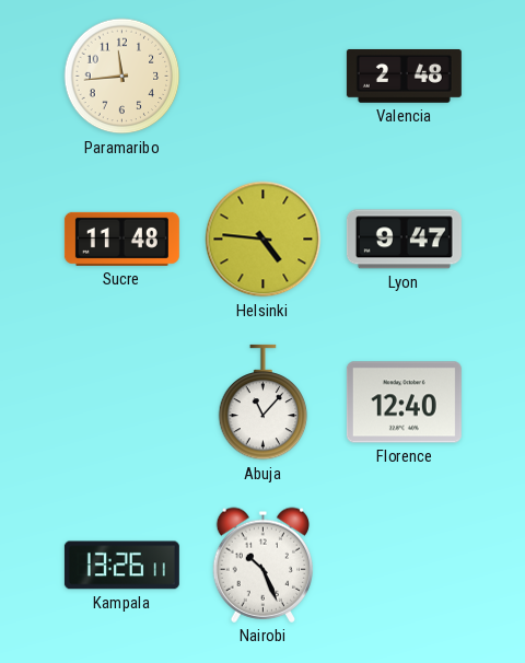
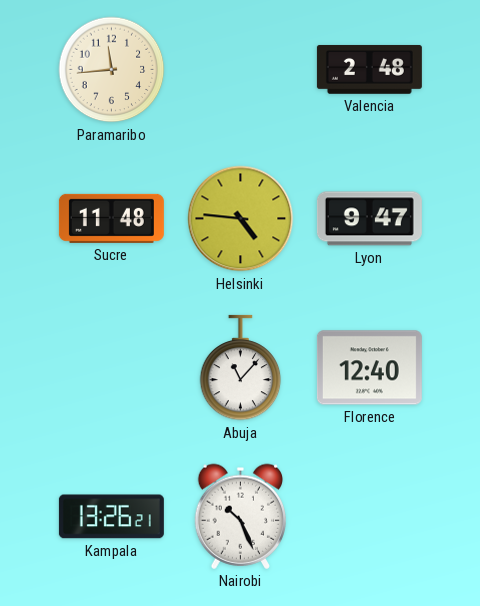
Kampala: 13:26:11 -> 13:26:21
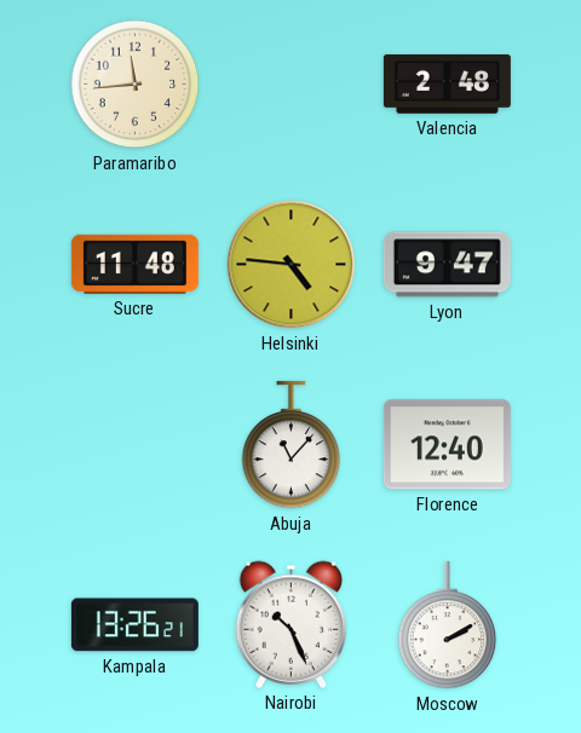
Moscow: none -> 2:10
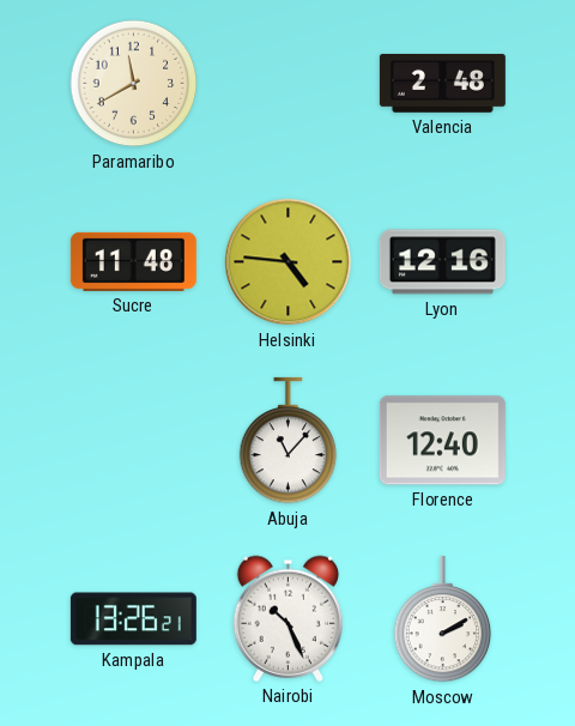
Paramaribo: 11:44 -> 11:40
Lyon: 9:47 -> 12:16
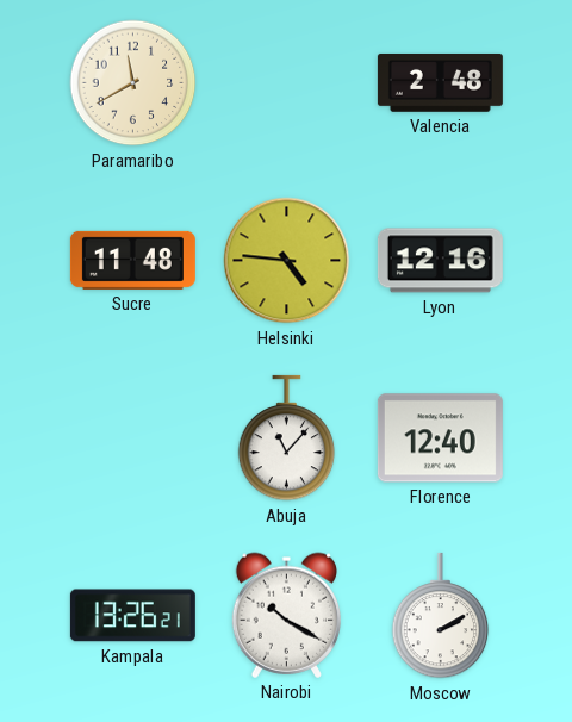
Nairobi: 10:26 -> 10:20
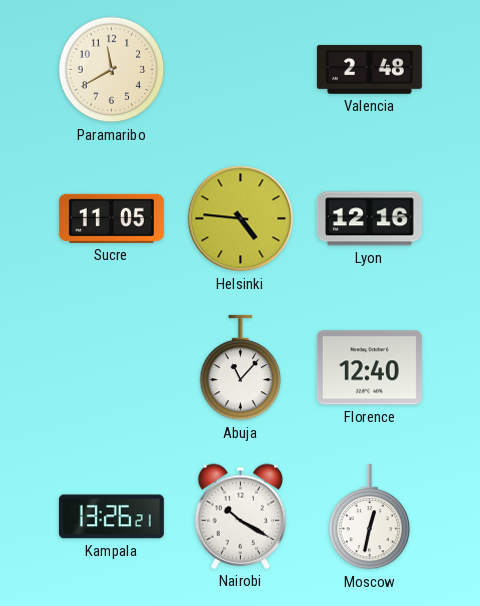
Sucre: 11:48 -> 11:05
Moscow: 2:10 -> 12:32
